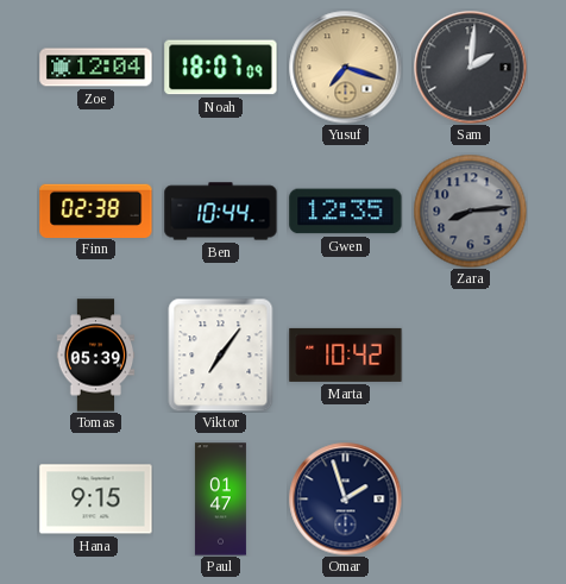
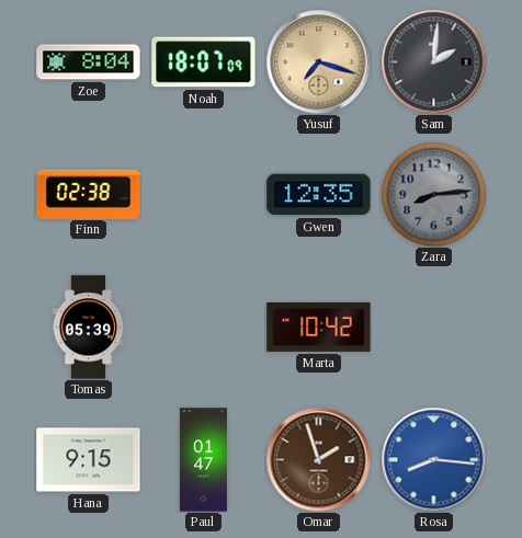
Zoe: 12:04 -> 8:04
Ben: 10:44 -> none
Viktor: 7:06 -> none
Omar dial: navy -> brown
Rosa: none -> 8:16
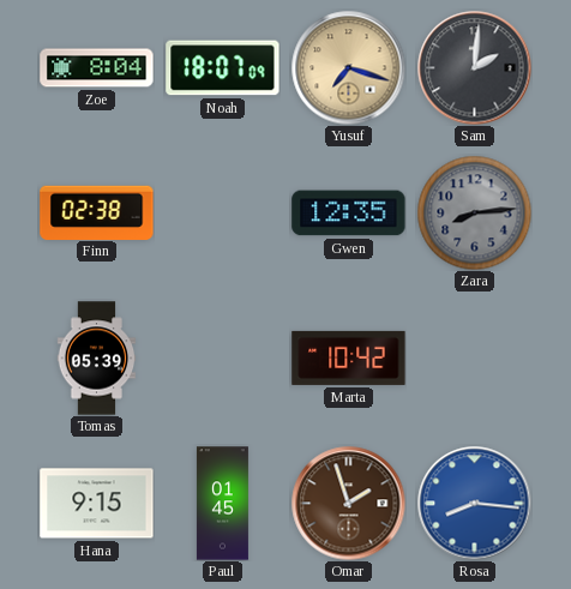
Paul: 01:47 -> 01:45
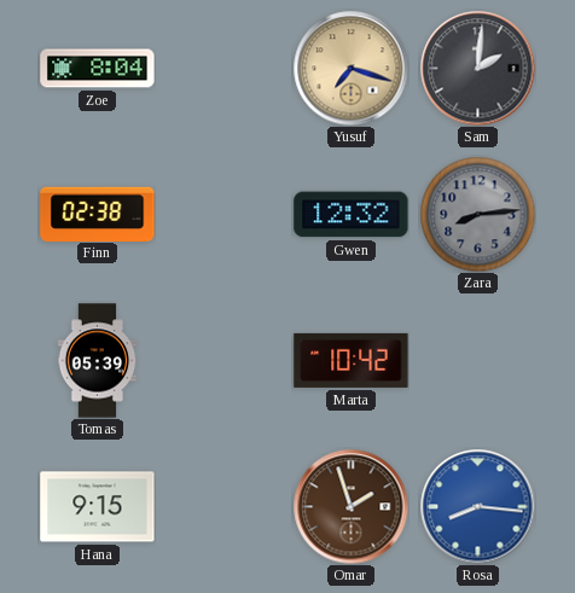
Noah: 18:07 -> none
Gwen: 12:35 -> 12:32
Paul: 01:45 -> none
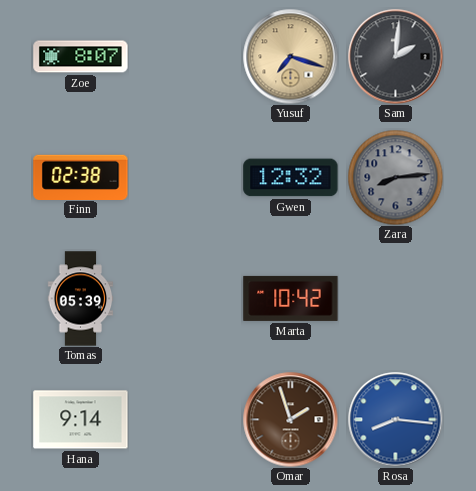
Zoe: 8:04 -> 8:07
Hana: 9:15 -> 9:14
